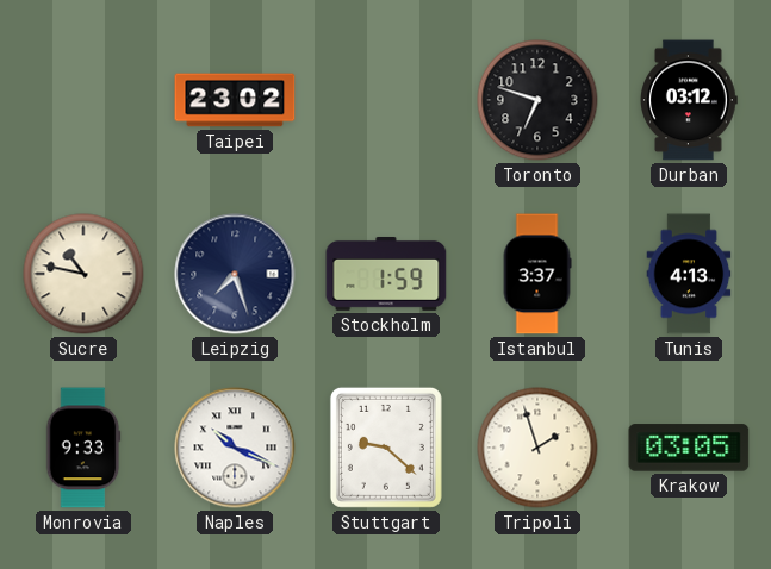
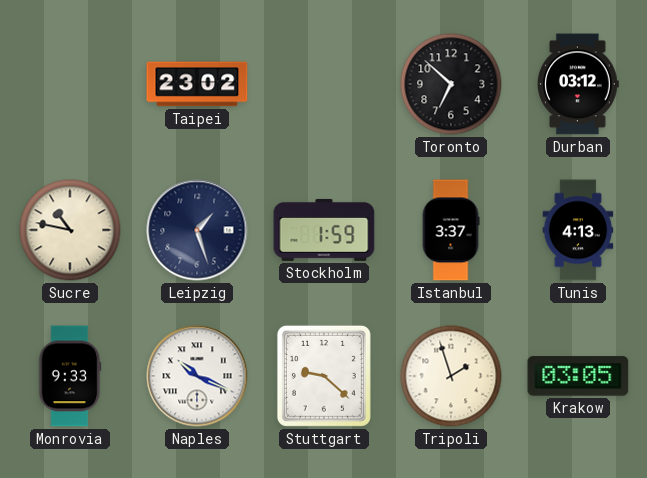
Toronto: 6:48 -> 6:52
Leipzig: 7:27 -> 1:27
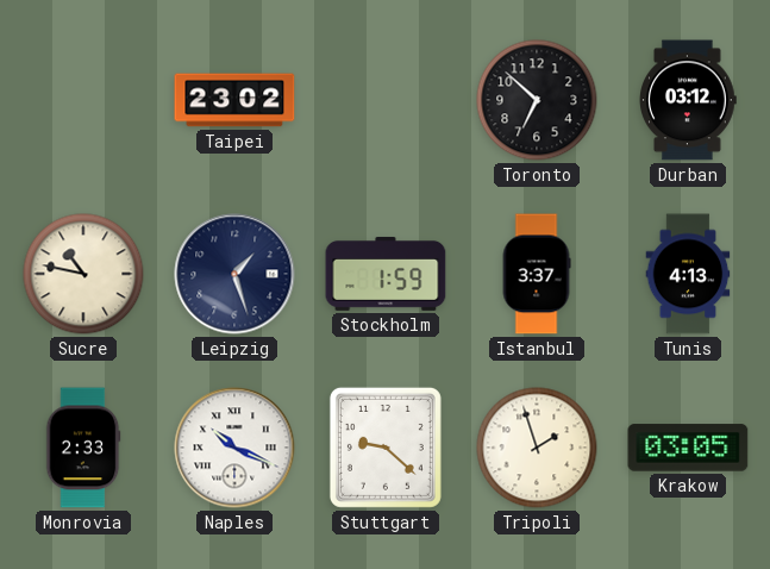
Monrovia: 9:33 -> 2:33
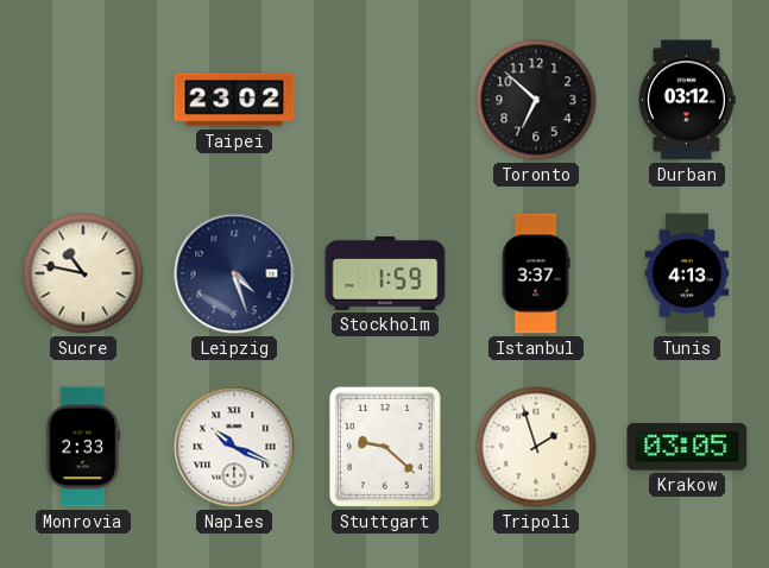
Leipzig: 1:27 -> 4:27
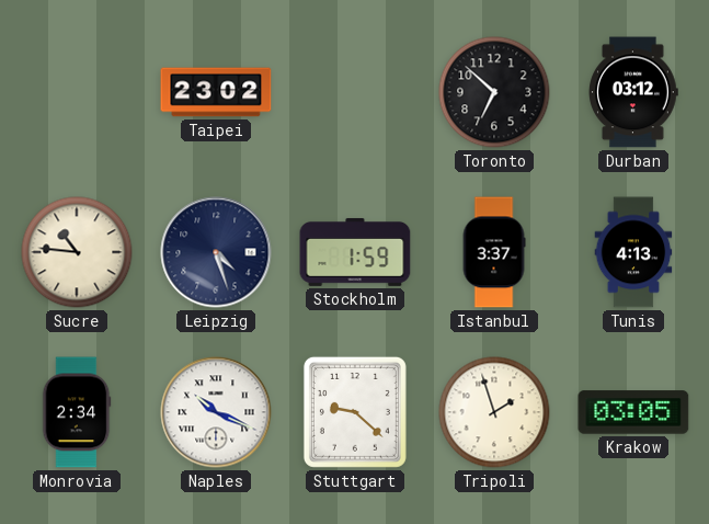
Sucre: 10:47 -> 10:46
Monrovia: 2:33 -> 2:34
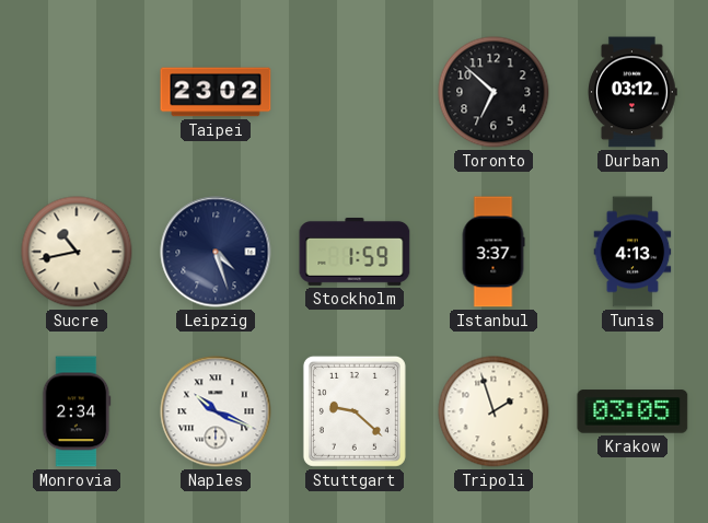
Sucre: 10:46 -> 10:43
